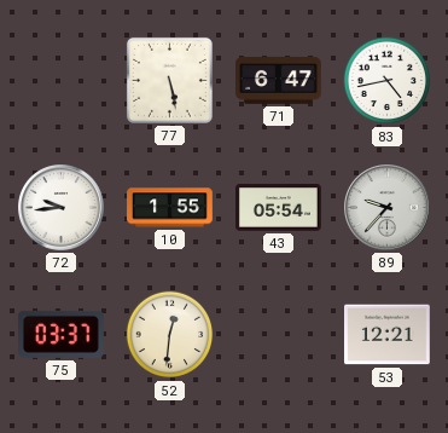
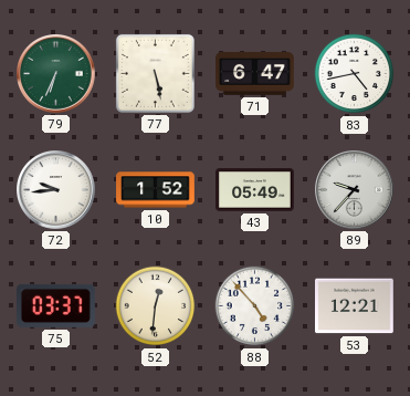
79: none -> 6:34
10: 1:55 -> 1:52
43: 05:54 -> 05:49
88: none -> 4:53
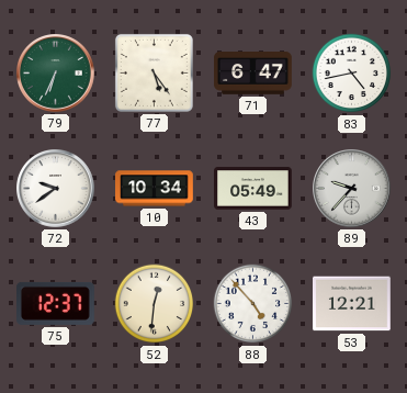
77: 5:28 -> 5:24
72: 9:44 -> 9:39
10: 1:52 -> 10:34
75: 03:37 -> 12:37
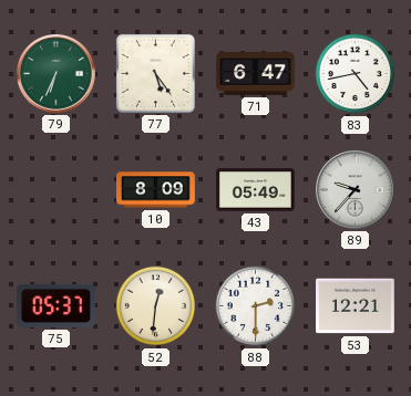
72: 9:39 -> none
10: 10:34 -> 8:09
75: 12:37 -> 05:37
88: 4:53 -> 2:30
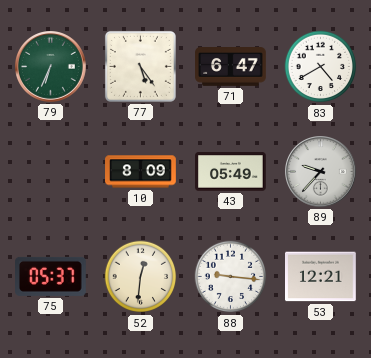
83: 4:43 -> 4:40
88: 2:30 -> 9:16
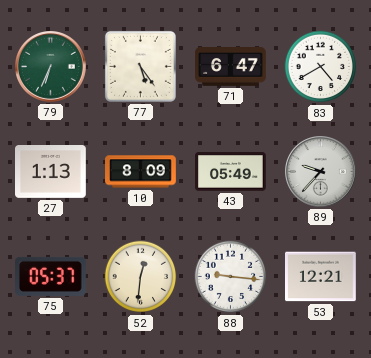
27: none -> 1:13
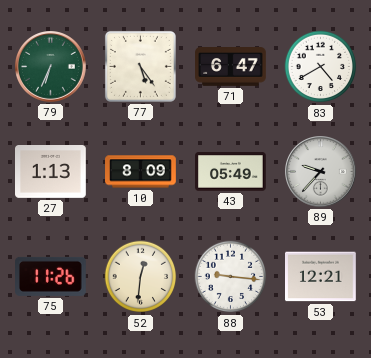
75: 05:37 -> 11:26
